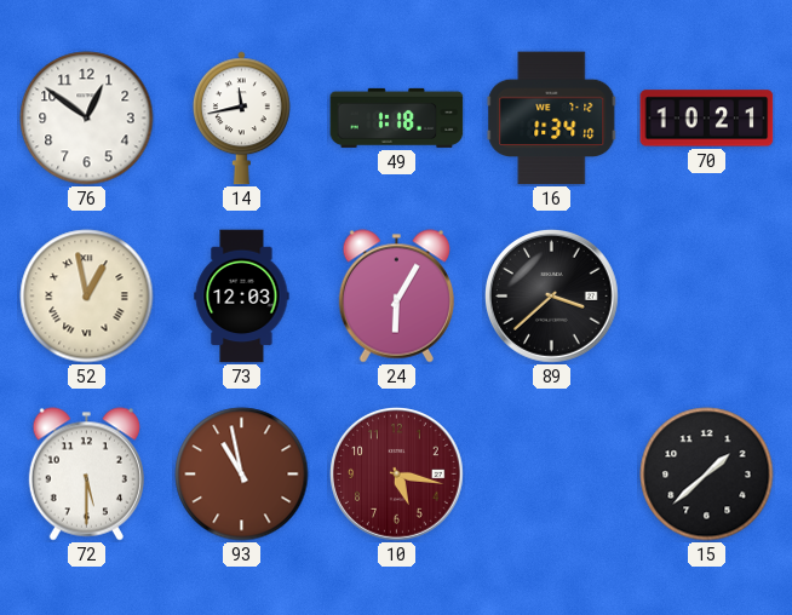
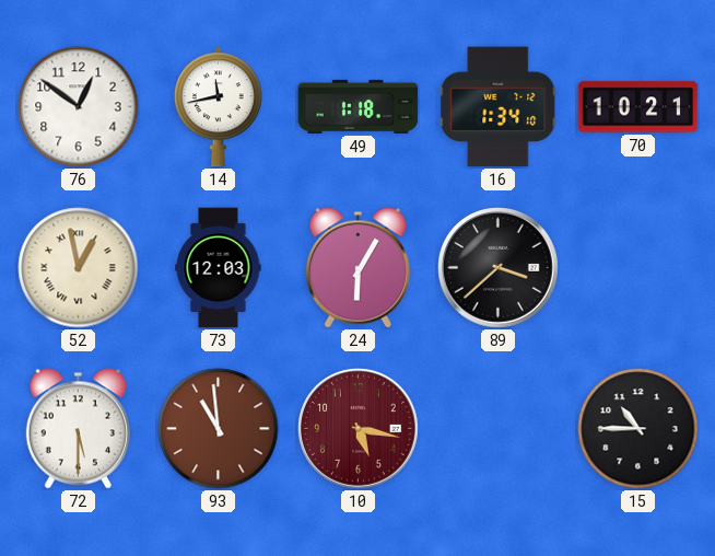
93: 10:58 -> 10:59
15: 1:38 -> 10:45
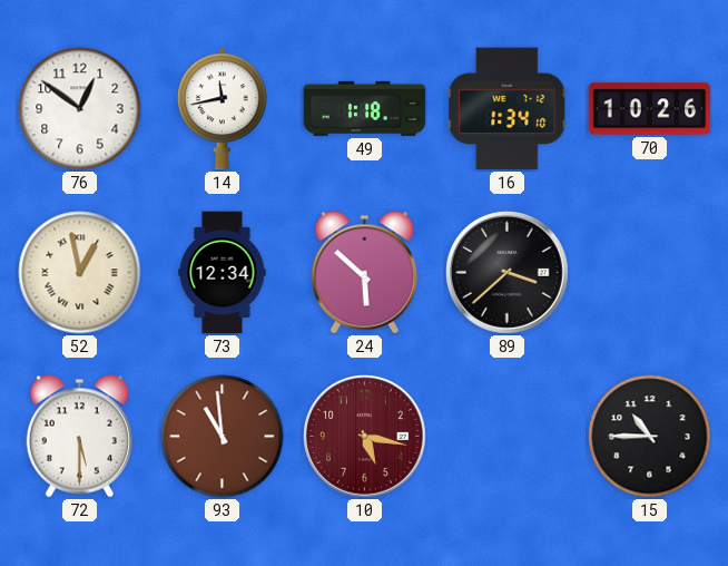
70: 10:21 -> 10:26
73: 12:03 -> 12:34
24: 6:05 -> 5:52
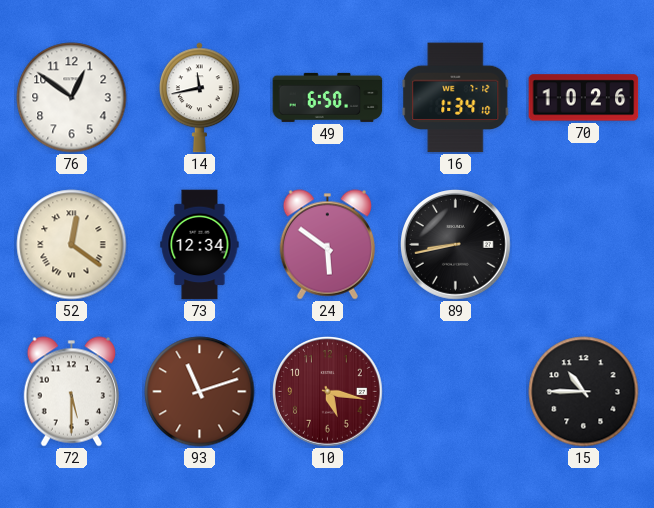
49: 1:18 -> 6:50
52: 12:58 -> 12:21
24: 5:52 -> 5:51
89: 3:38 -> 8:43
93: 10:59 -> 11:12
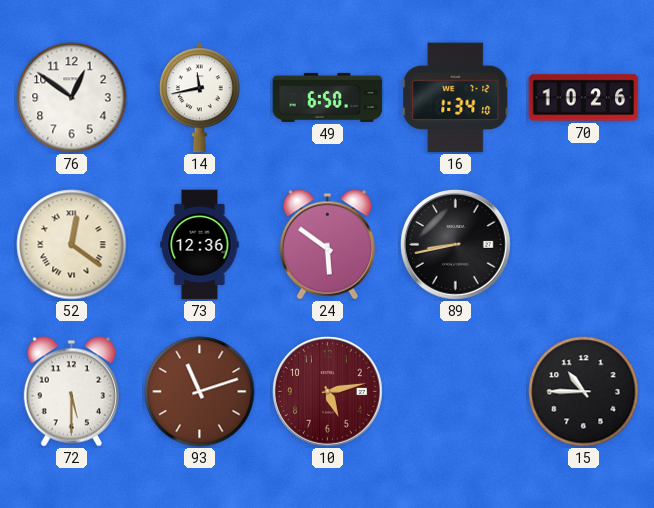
73: 12:34 -> 12:36
10: 5:17 -> 5:13
